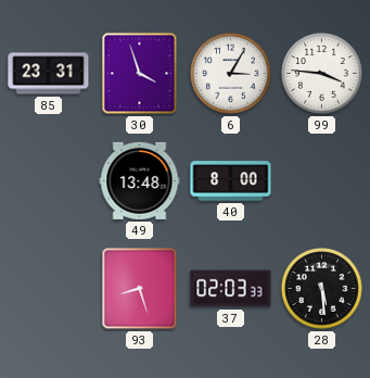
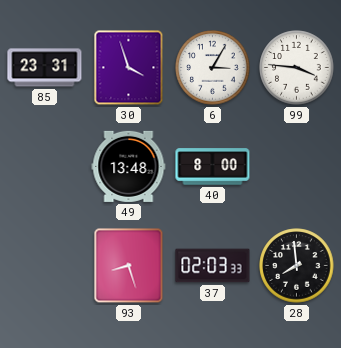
28: 5:29 -> 7:59
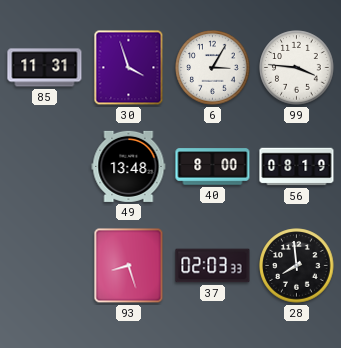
85: 23:31 -> 11:31
56: none -> 08:19
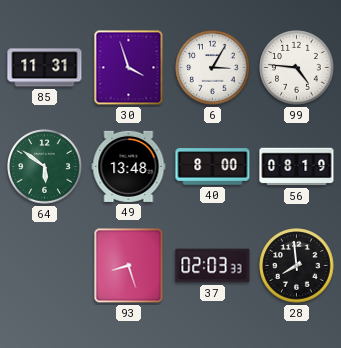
99: 3:46 -> 4:46
64: none -> 5:51
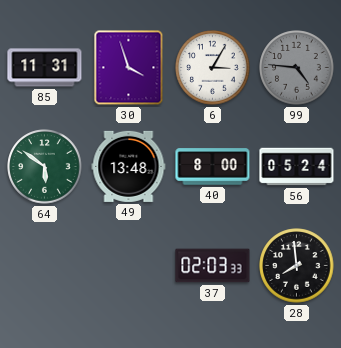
99 dial: white -> grey
56: 08:19 -> 05:24
93: 8:27 -> none
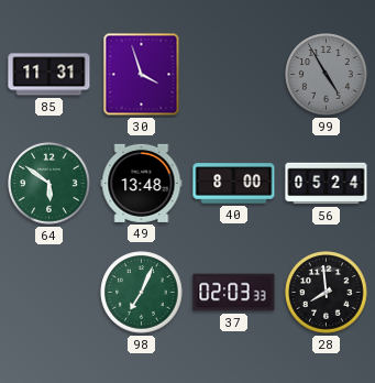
6: 3:05 -> none
99: 4:46 -> 4:55
98: none -> 7:04
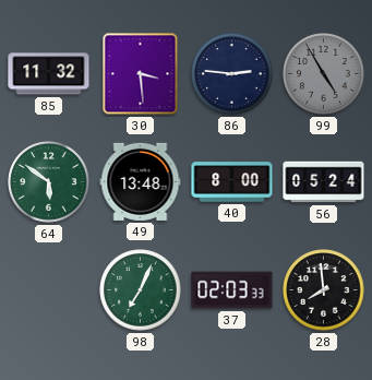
85: 11:31 -> 11:32
30: 3:57 -> 3:29
86: none -> 2:46
